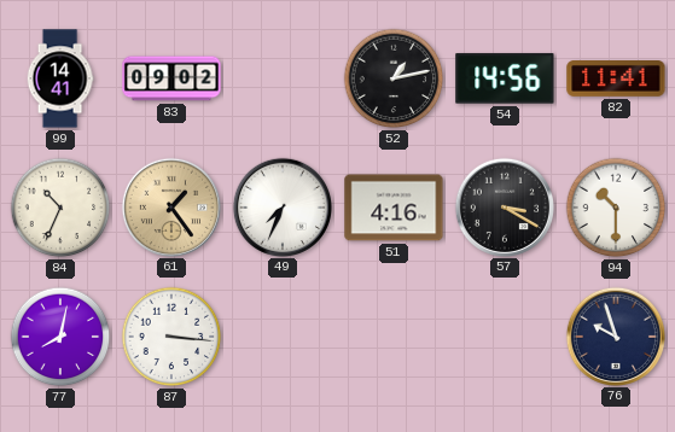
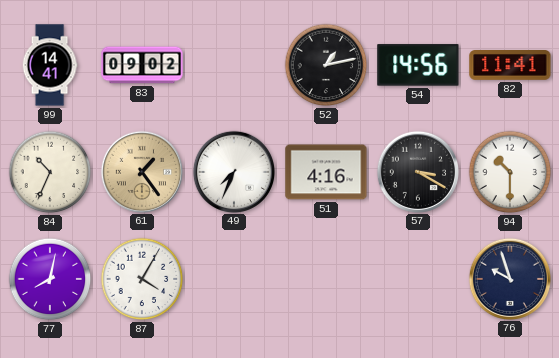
87: 3:16 -> 4:05
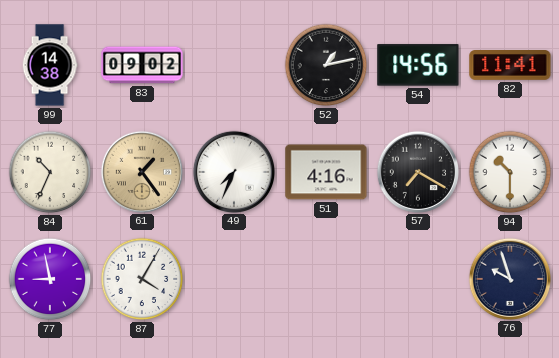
99: 14:41 -> 14:38
57: 3:20 -> 7:20
77: 8:02 -> 8:58
